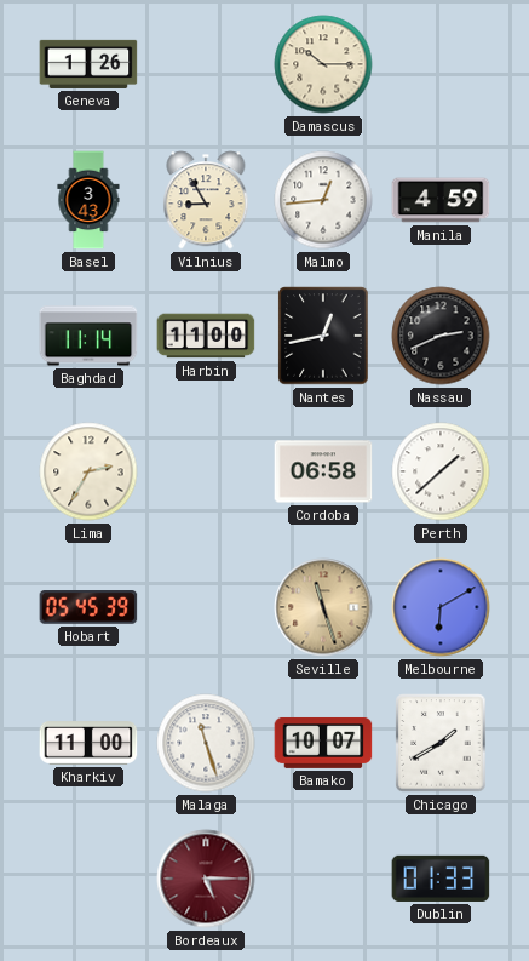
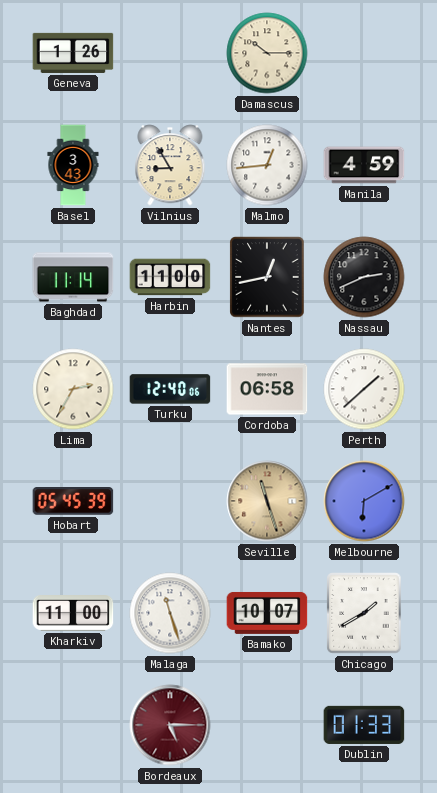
Turku: none -> 12:40
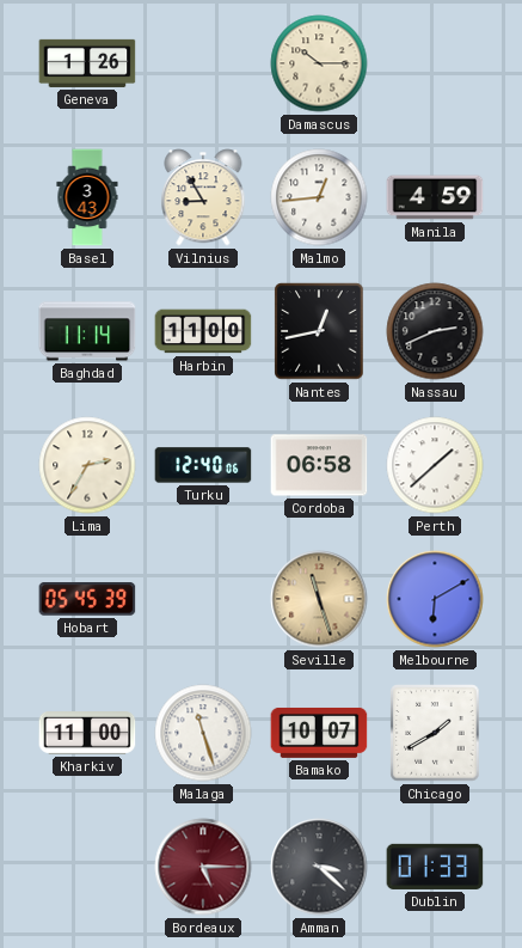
Amman: none -> 3:22
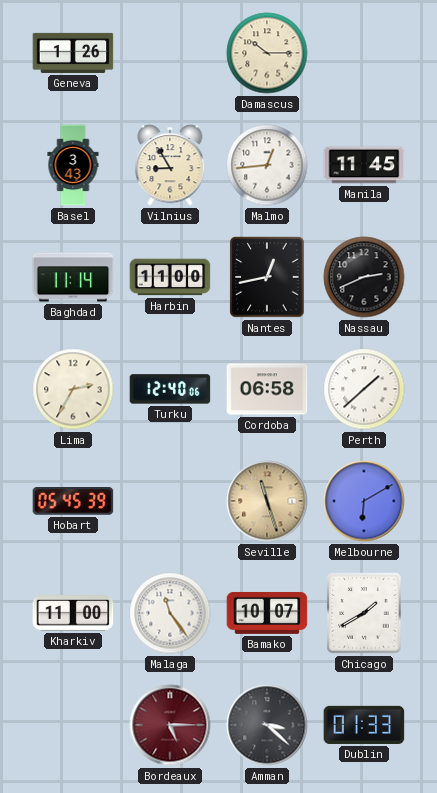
Manila: 4:59 -> 11:45
Malaga: 11:27 -> 11:24
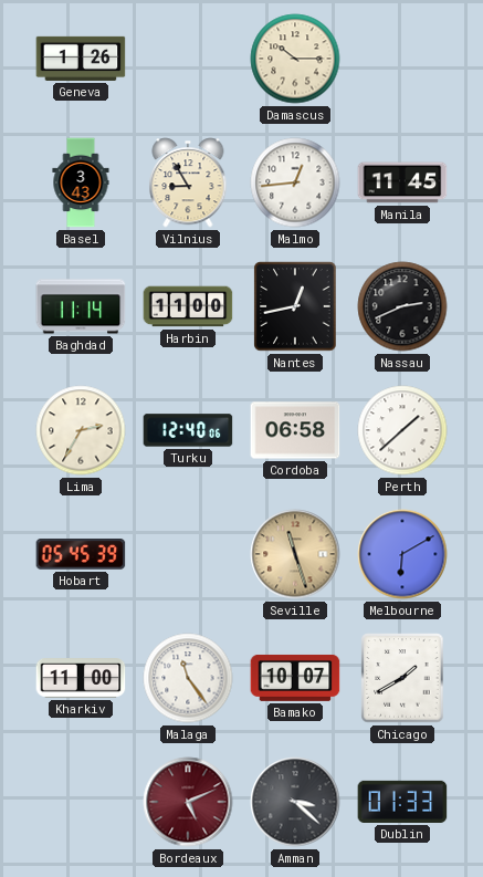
Bordeaux: 5:15 -> 5:11
